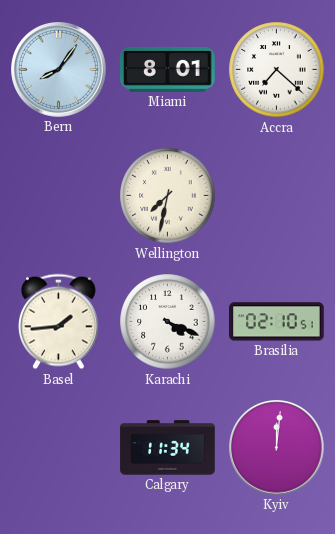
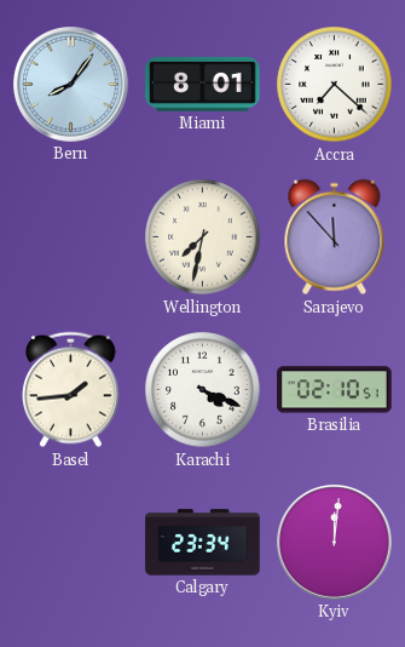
Sarajevo: none -> 11:53
Calgary: 11:34 -> 23:34
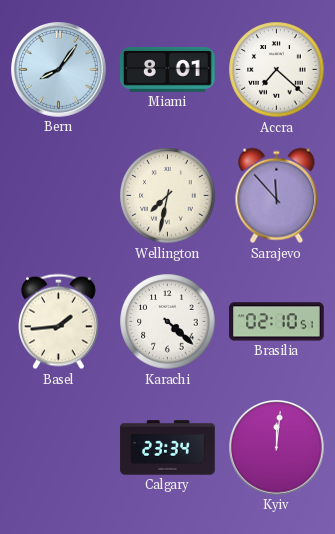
Karachi: 4:19 -> 4:22
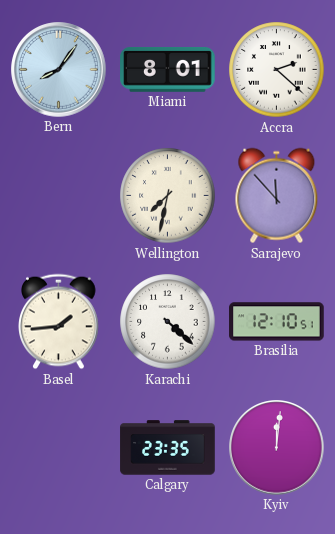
Accra: 7:22 -> 2:22
Brasilia: 02:10 -> 12:10
Calgary: 23:34 -> 23:35
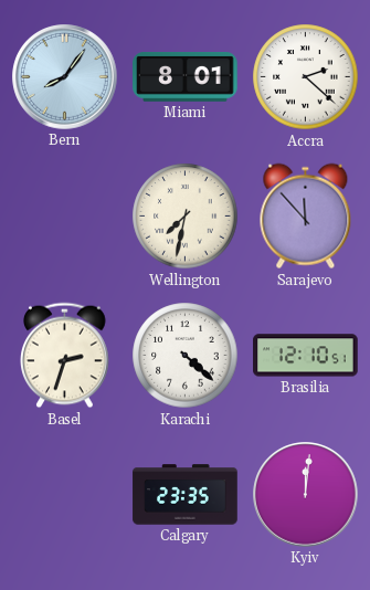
Basel: 1:44 -> 2:33
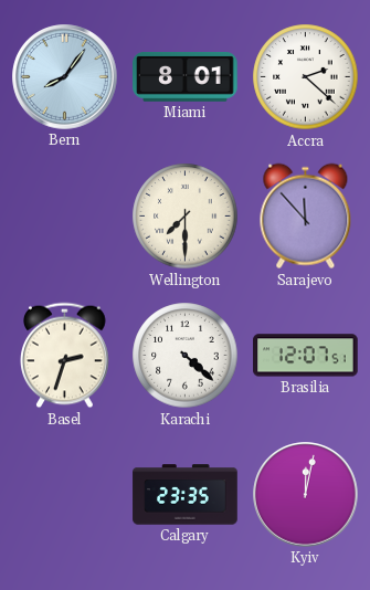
Wellington: 7:32 -> 7:30
Brasilia: 12:10 -> 12:07
Kyiv: 12:01 -> 12:02
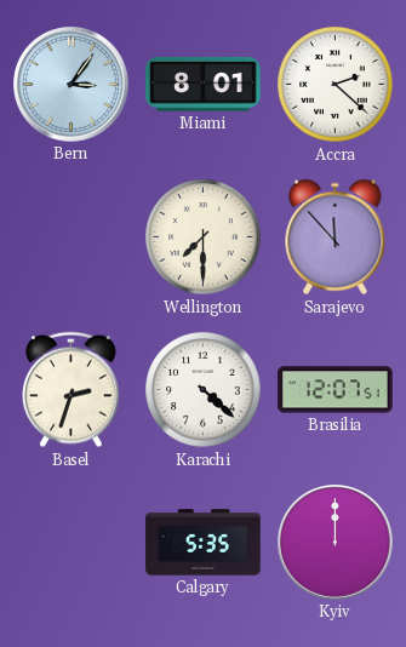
Bern: 8:06 -> 3:06
Calgary: 23:35 -> 5:35
Kyiv: 12:02 -> 12:00
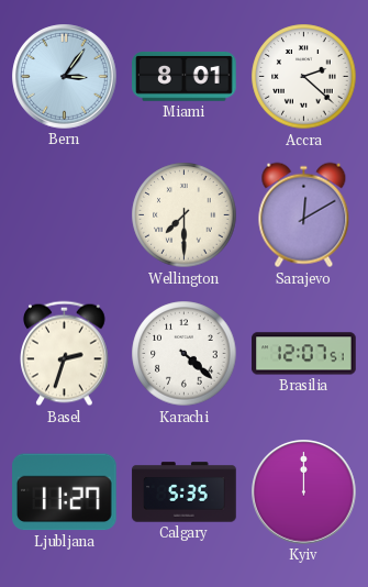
Sarajevo: 11:53 -> 12:10
Ljubljana: none -> 11:27
